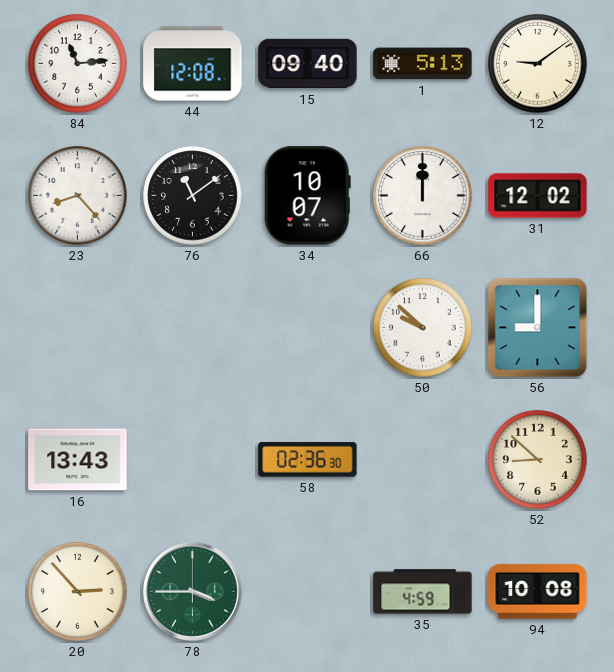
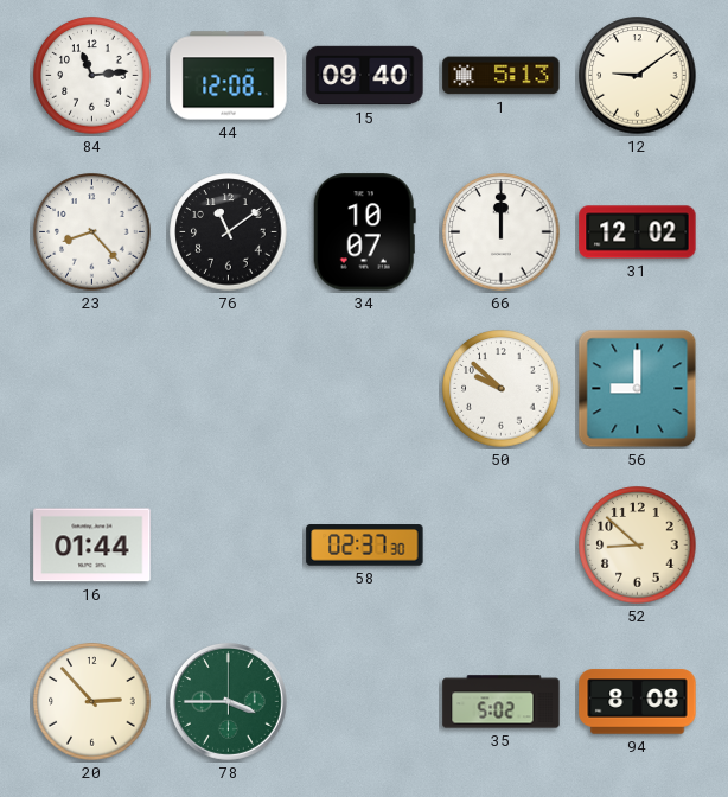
16: 13:43 -> 01:44
58: 02:36 -> 02:37
35: 4:59 -> 5:02
94: 10:08 -> 8:08
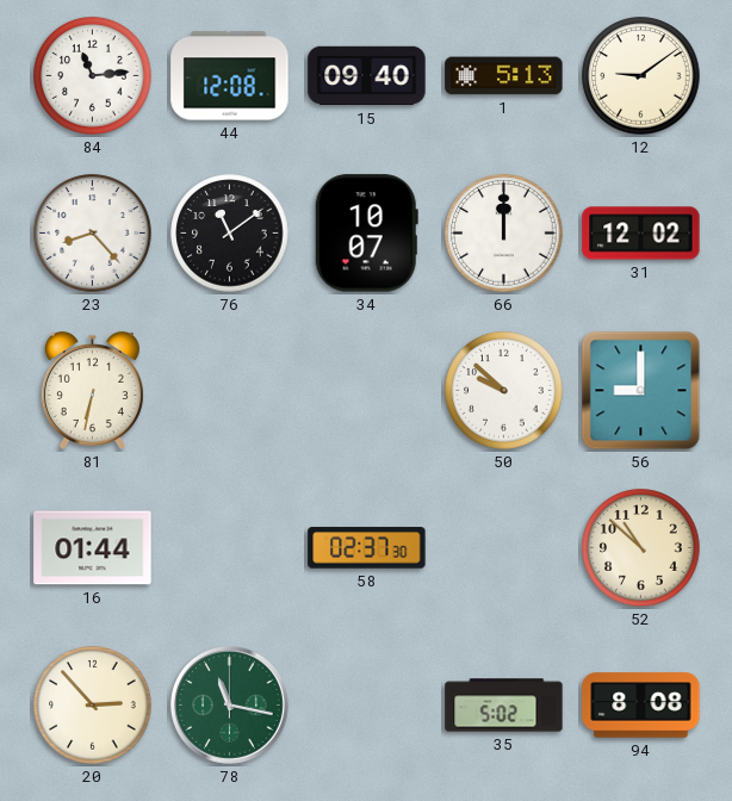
81: none -> 6:32
52: 8:52 -> 10:52
78: 3:45 -> 11:17
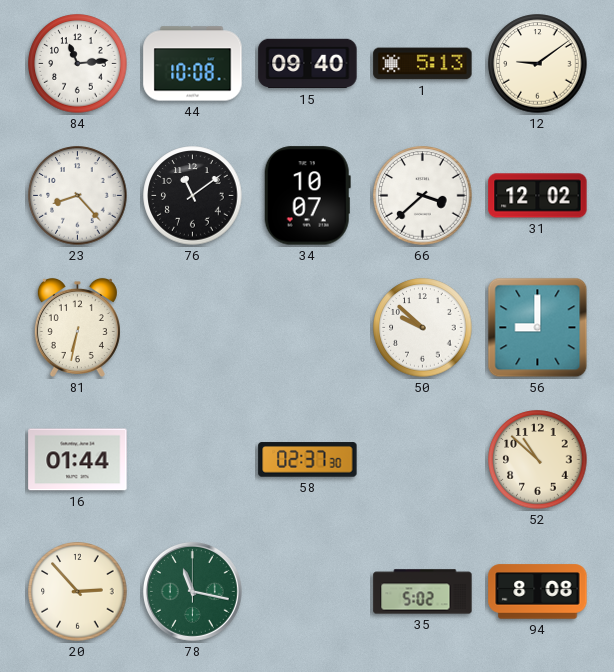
44: 12:08 -> 10:08
66: 12:00 -> 3:38
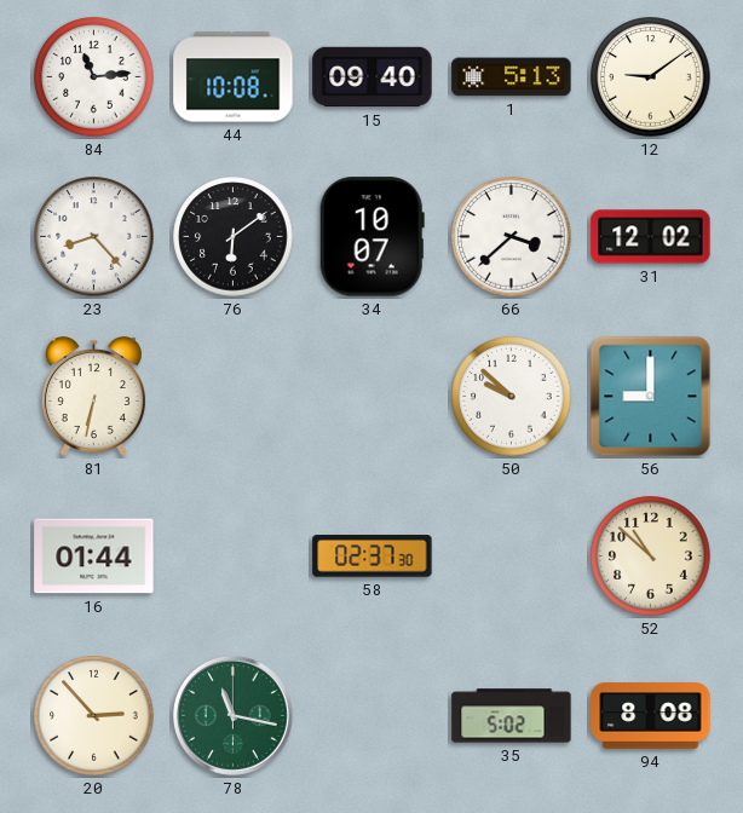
76: 11:09 -> 6:09
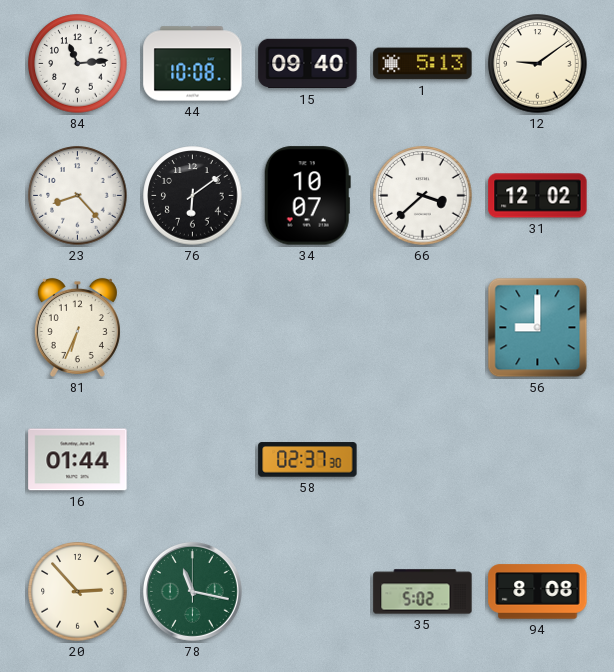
81: 6:32 -> 6:34
50: 9:52 -> none
52: 10:52 -> none
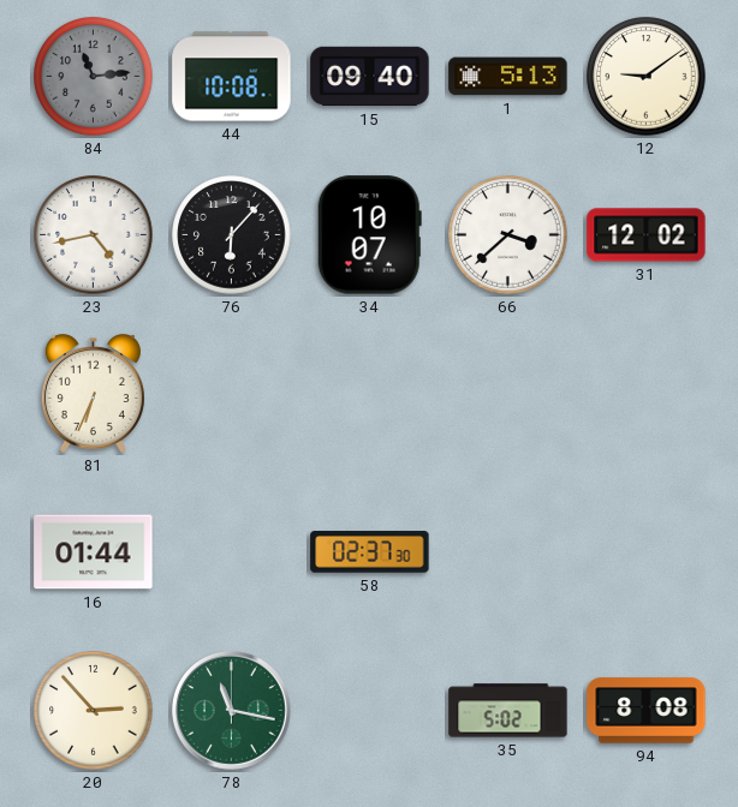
84 dial: white -> grey
23: 8:23 -> 4:43
76: 6:09 -> 6:07
56: 9:00 -> none
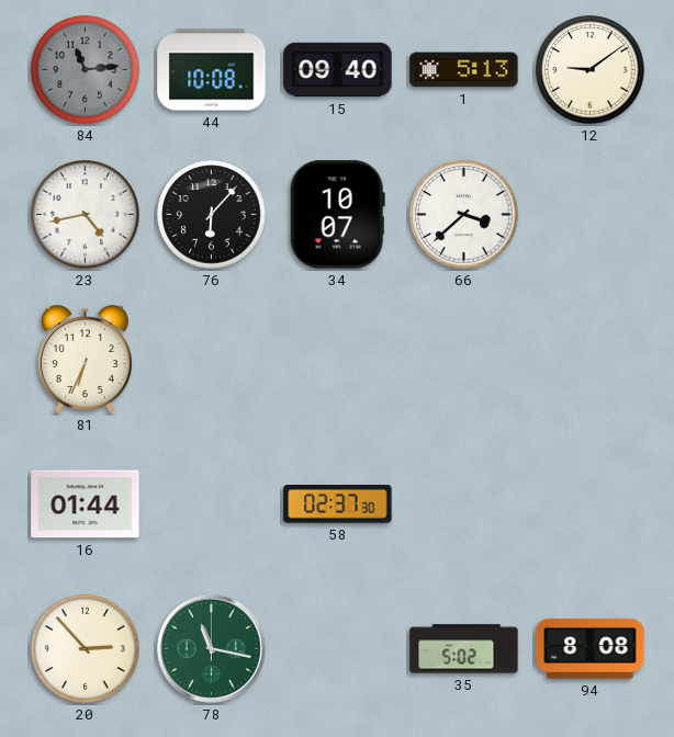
31: 12:02 -> none
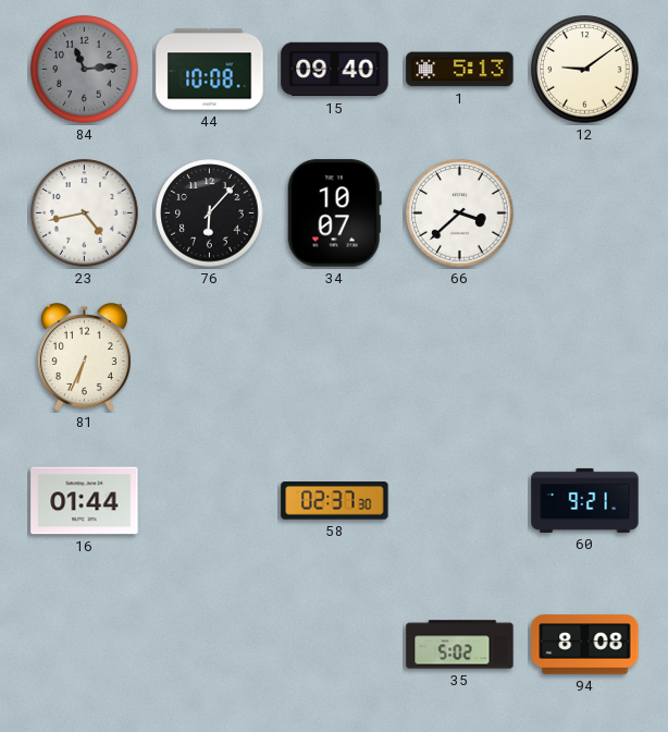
60: none -> 9:21
20: 2:53 -> none
78: 11:17 -> none
